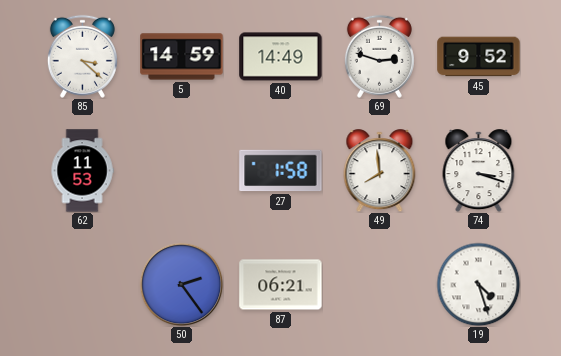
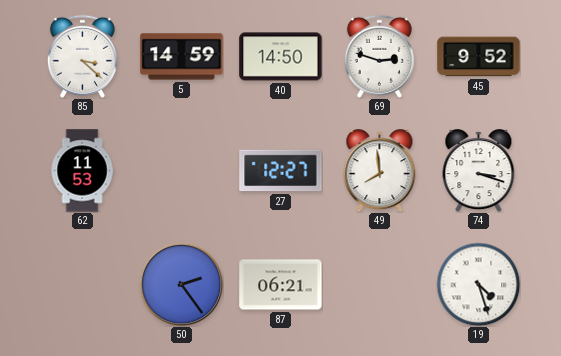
40: 14:49 -> 14:50
27: 1:58 -> 12:27
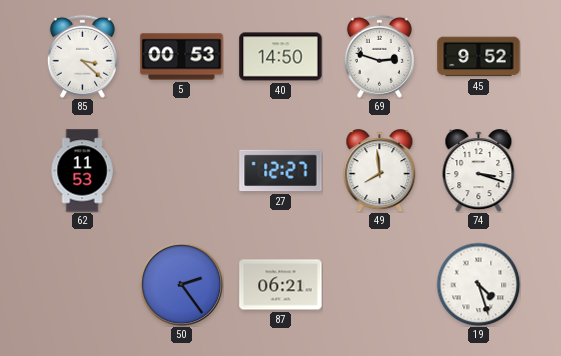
5: 14:59 -> 00:53
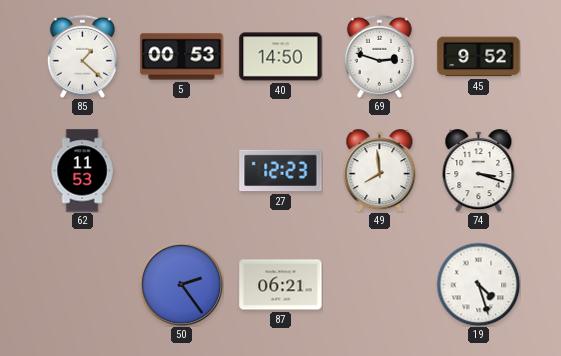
85: 3:22 -> 1:22
27: 12:27 -> 12:23
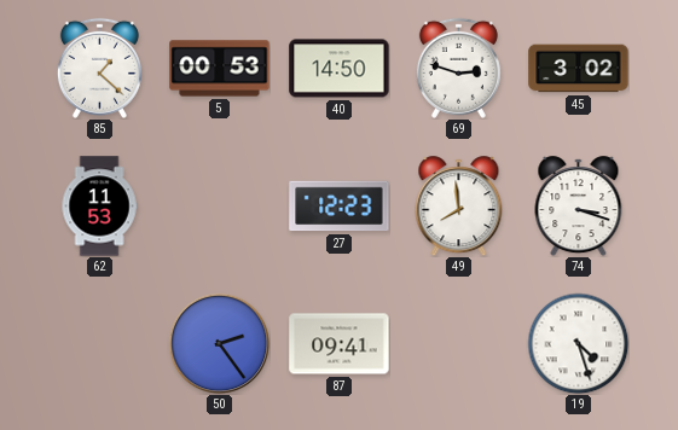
45: 9:52 -> 3:02
87: 06:21 -> 09:41
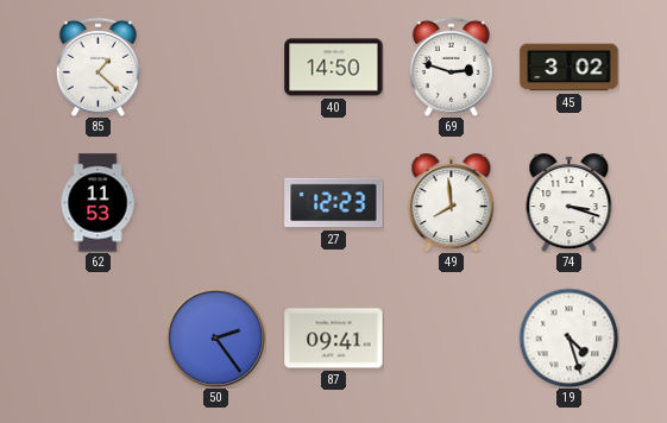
5: 00:53 -> none
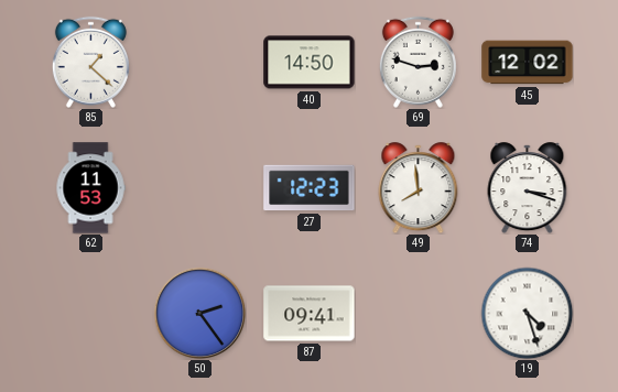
45: 3:02 -> 12:02
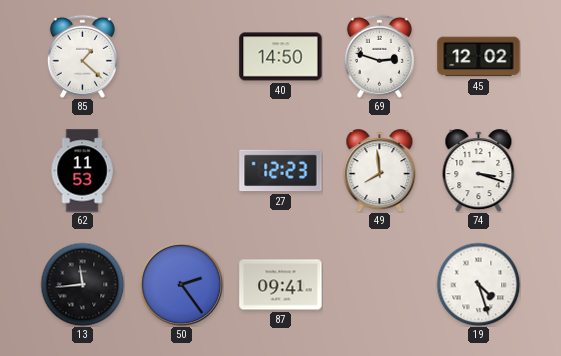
13: none -> 11:44
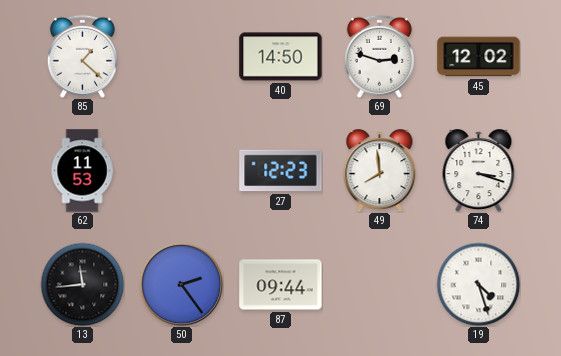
87: 09:41 -> 09:44
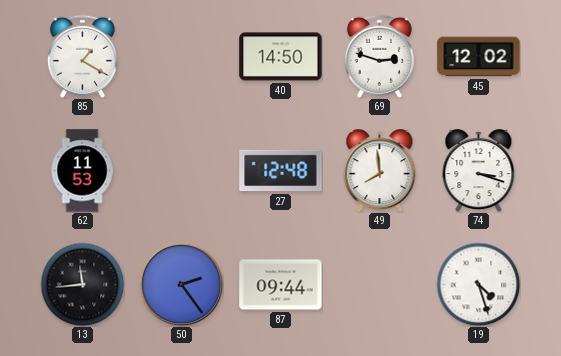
85: 1:22 -> 1:20
27: 12:23 -> 12:48
